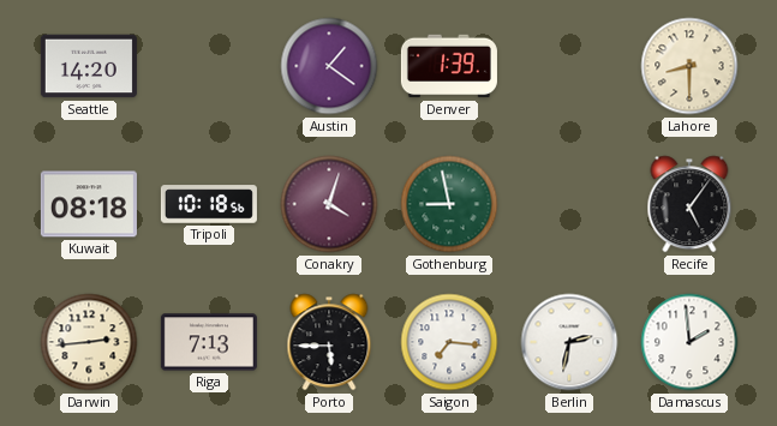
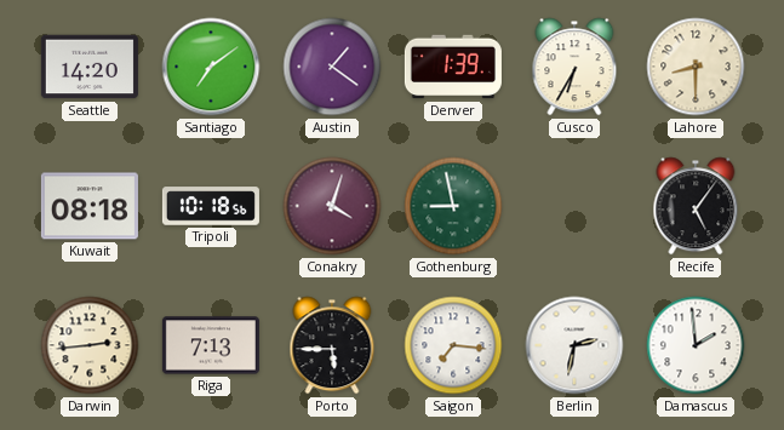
Santiago: none -> 7:09
Cusco: none -> 6:35
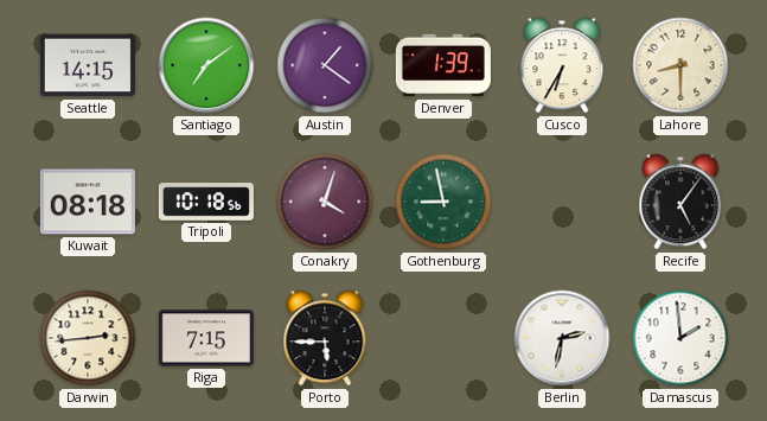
Seattle: 14:20 -> 14:15
Riga: 7:13 -> 7:15
Saigon: 7:16 -> none
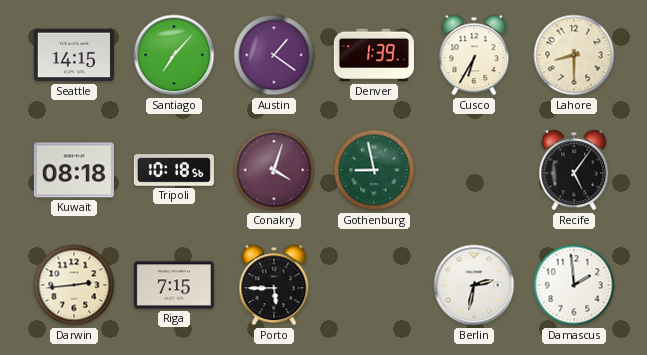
Santiago: 7:09 -> 7:07
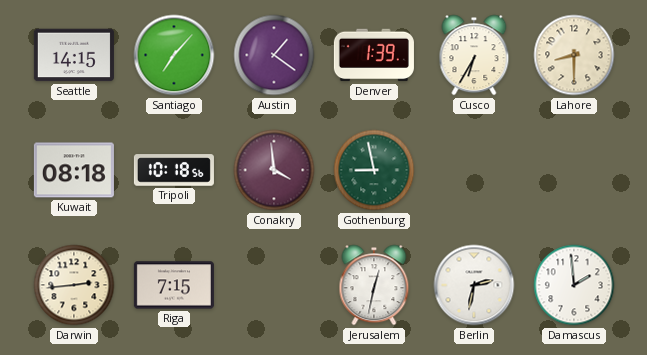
Conakry: 4:03 -> 3:59
Recife: 5:06 -> none
Porto: 5:45 -> none
Jerusalem: none -> 12:32
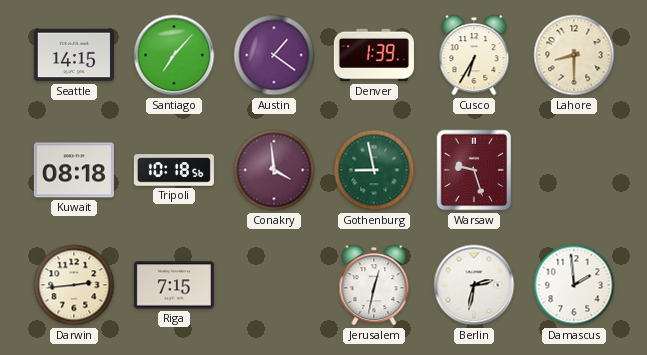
Warsaw: none -> 9:27
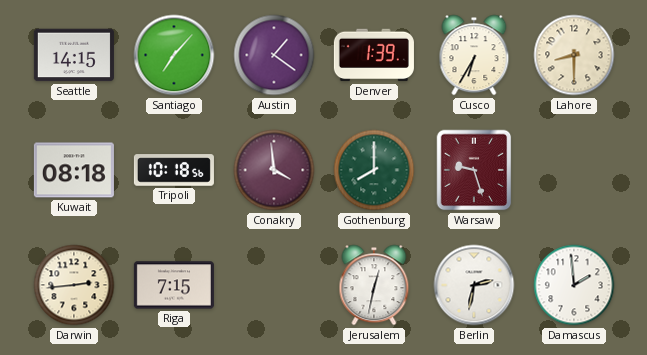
Gothenburg: 8:58 -> 8:00
